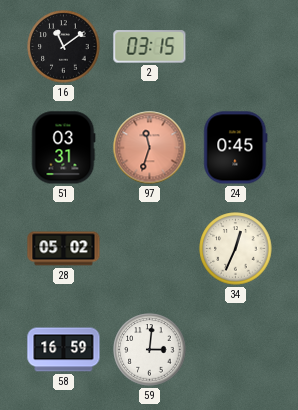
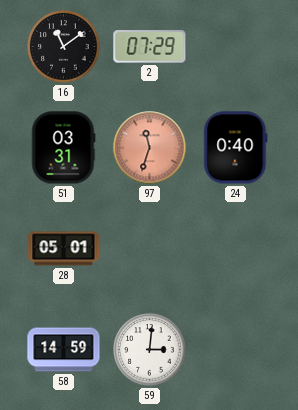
2: 03:15 -> 07:29
24: 0:45 -> 0:40
28: 05:02 -> 05:01
34: 12:34 -> none
58: 16:59 -> 14:59
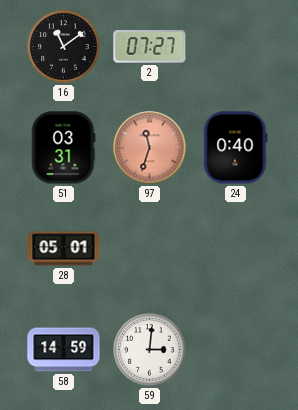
2: 07:29 -> 07:27
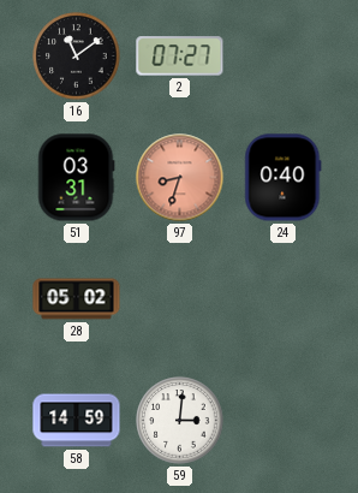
97: 11:33 -> 8:33
28: 05:01 -> 05:02
